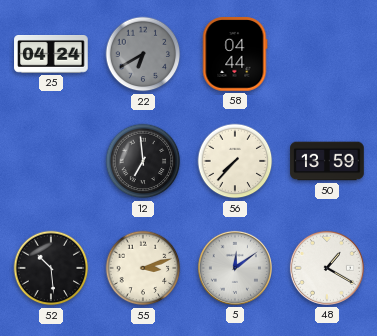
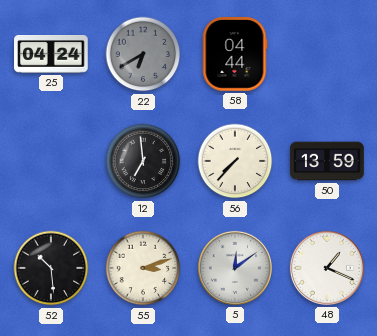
48: 1:20 -> 1:19
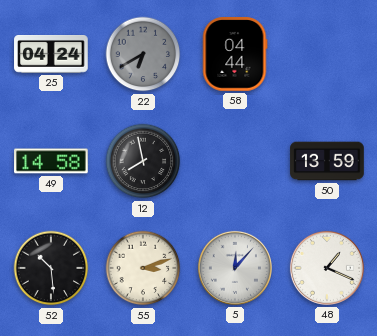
49: none -> 14:58
12: 6:59 -> 7:58
56: 7:37 -> none
5: 12:09 -> 12:07
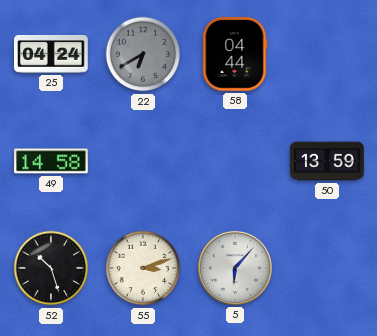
12: 7:58 -> none
52: 10:29 -> 10:27
5: 12:07 -> 6:07
48: 1:19 -> none
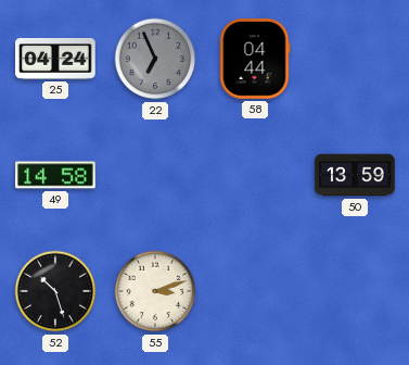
22: 6:40 -> 6:56
5: 6:07 -> none
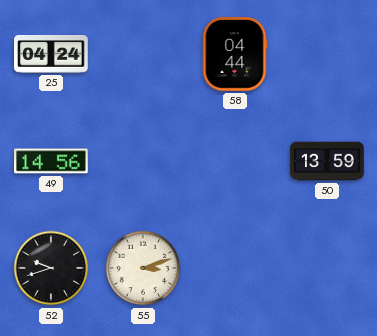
22: 6:56 -> none
49: 14:58 -> 14:56
52: 10:27 -> 9:42
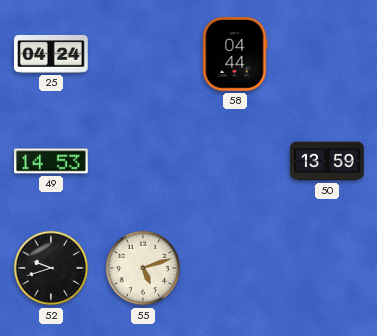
49: 14:56 -> 14:53
55: 3:12 -> 5:12
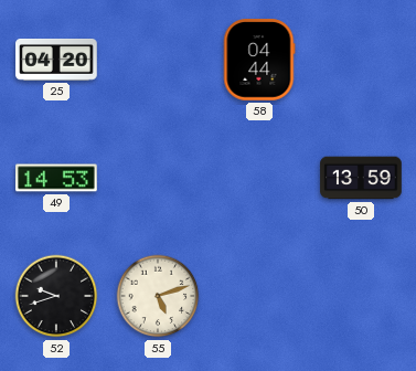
25: 04:24 -> 04:20
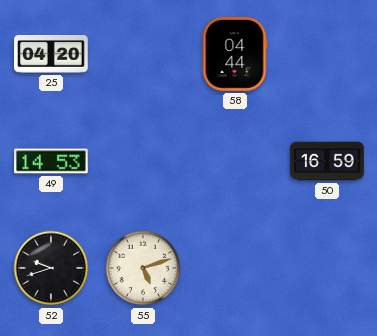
50: 13:59 -> 16:59
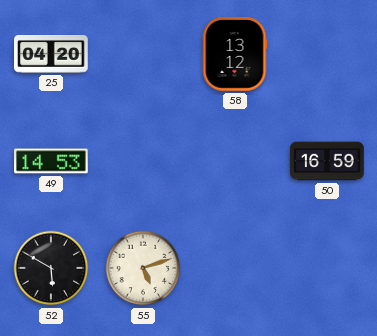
58: 04:44 -> 13:12
52: 9:42 -> 5:50
